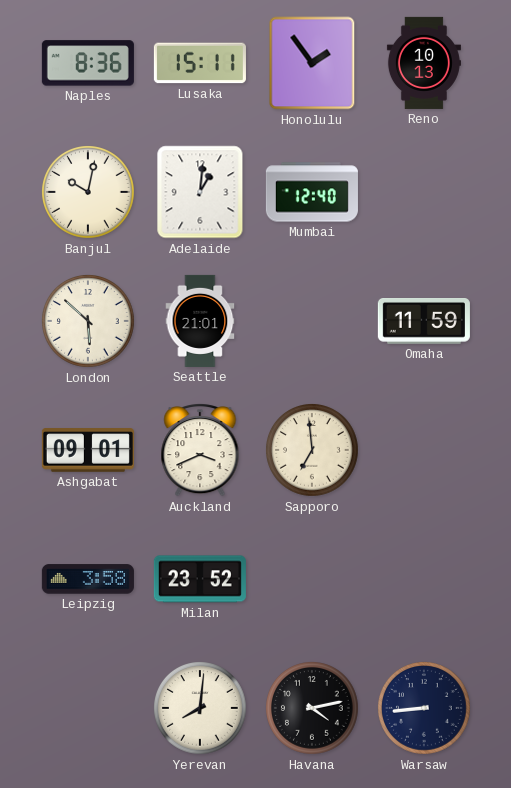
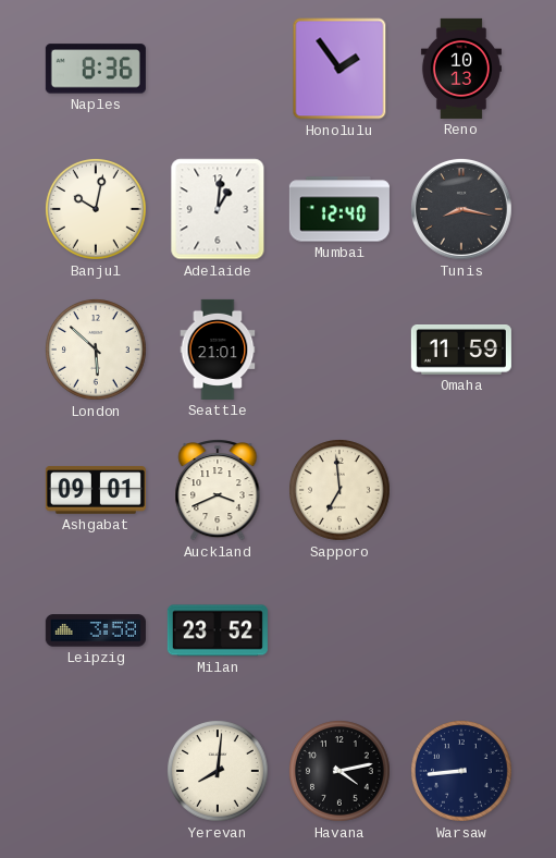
Lusaka: 15:11 -> none
Tunis: none -> 8:17
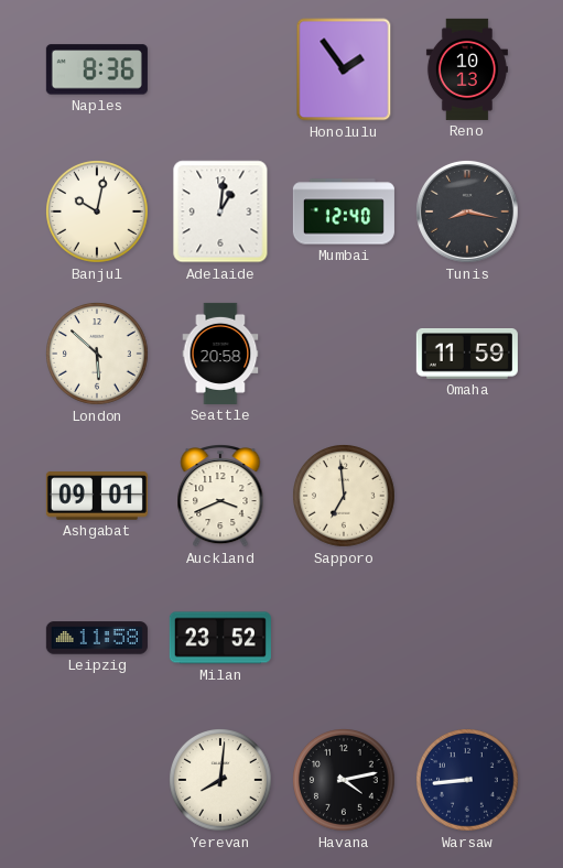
Seattle: 21:01 -> 20:58
Leipzig: 3:58 -> 11:58
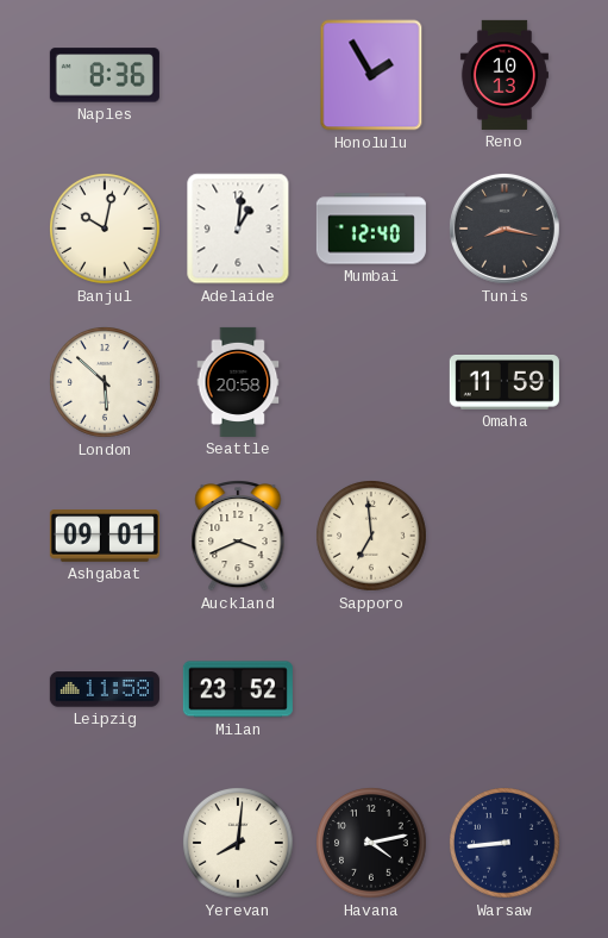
Honolulu: 1:54 -> 1:55
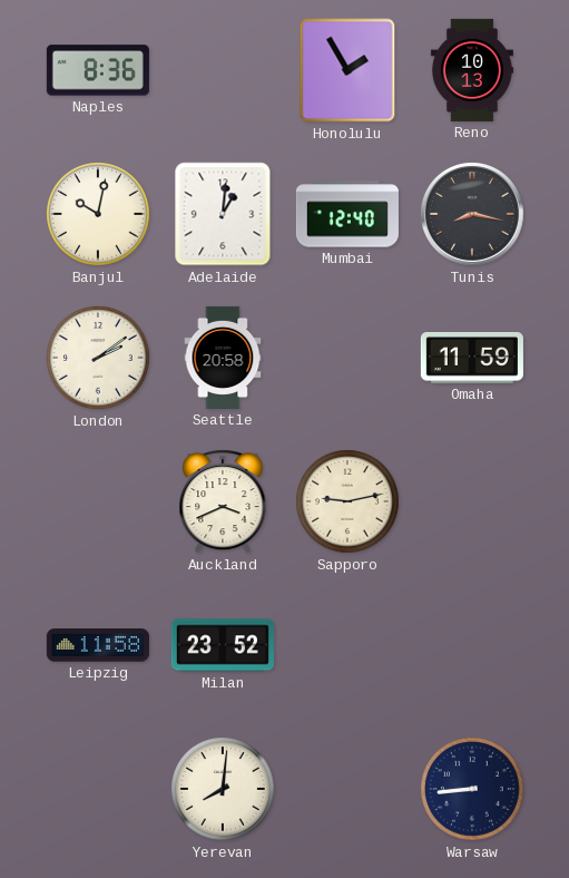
London: 5:52 -> 2:09
Ashgabat: 09:01 -> none
Sapporo: 6:59 -> 9:13
Havana: 4:13 -> none
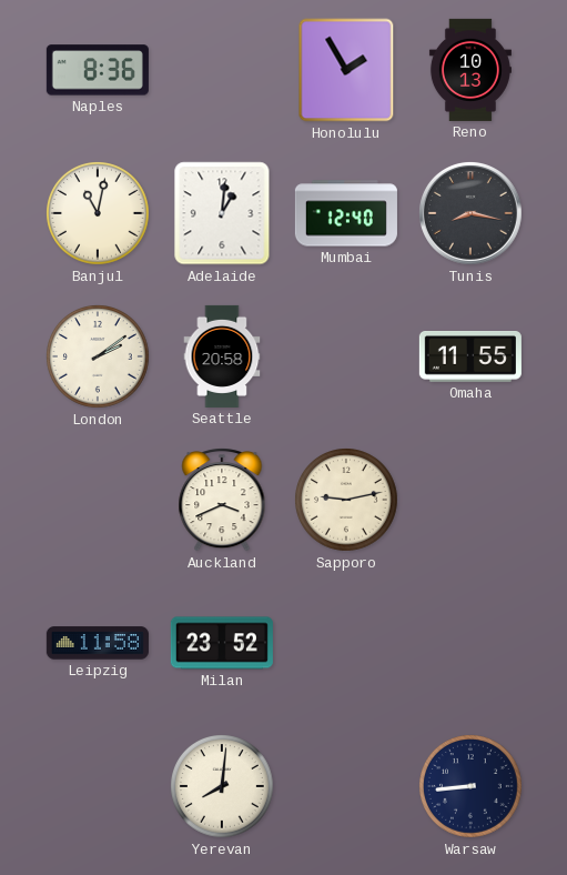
Banjul: 10:02 -> 11:02
Omaha: 11:59 -> 11:55
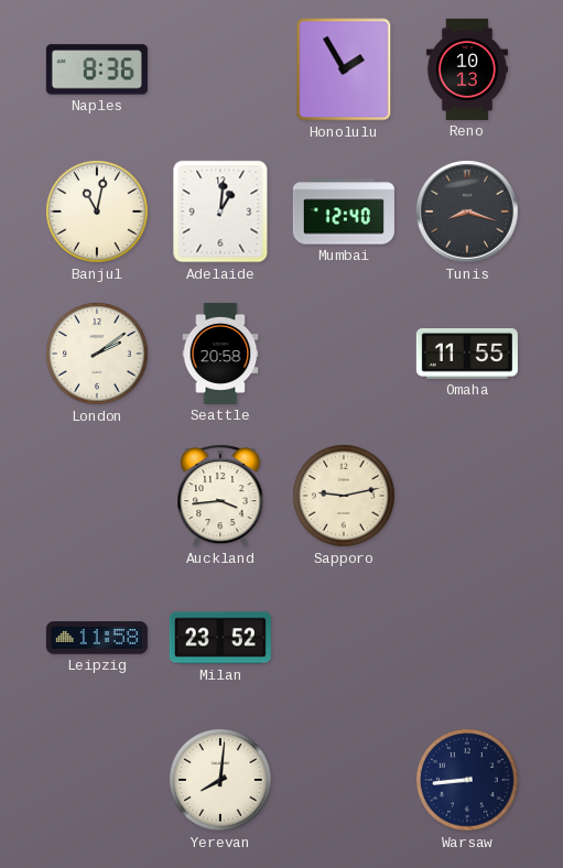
Tunis: 8:17 -> 8:18
Auckland: 3:41 -> 3:44
